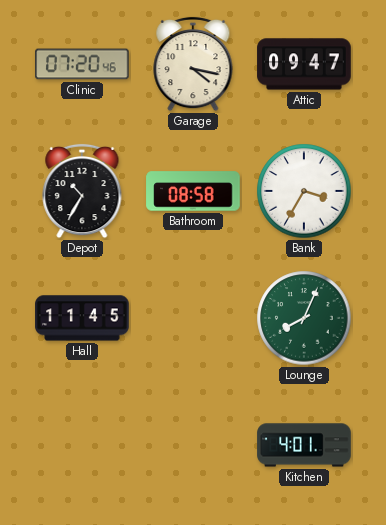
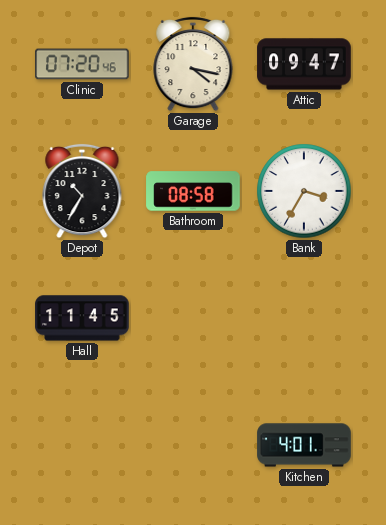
Lounge: 8:04 -> none
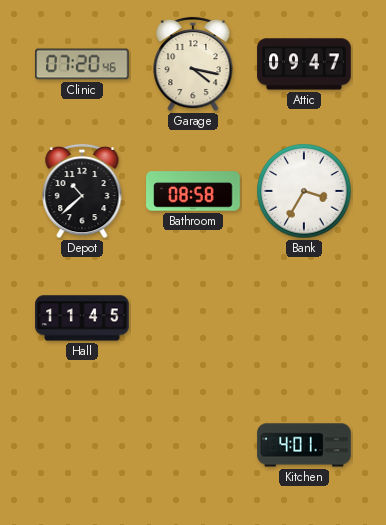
Depot: 10:35 -> 10:38
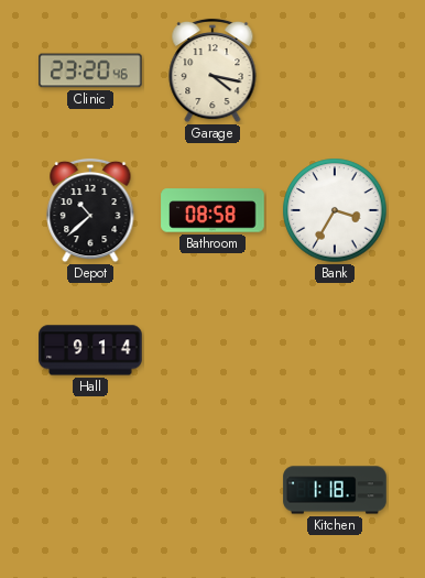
Clinic: 07:20 -> 23:20
Attic: 09:47 -> none
Hall: 11:45 -> 9:14
Kitchen: 4:01 -> 1:18
